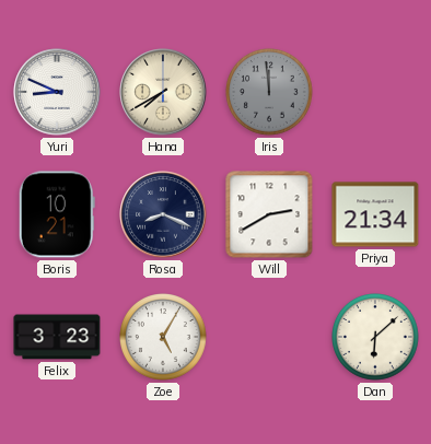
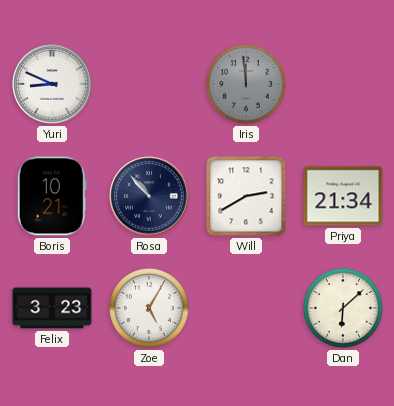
Hana: 7:40 -> none
Rosa: 8:19 -> 10:53
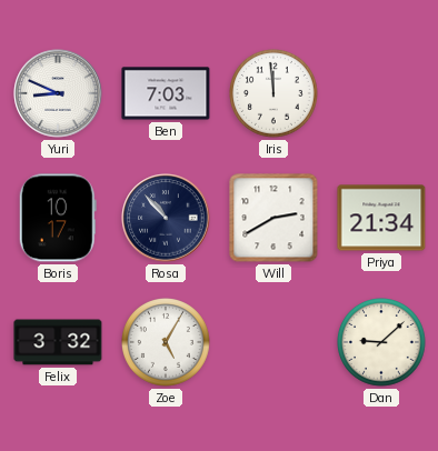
Ben: none -> 7:03
Iris dial: grey -> white
Boris: 10:21 -> 10:17
Felix: 3:23 -> 3:32
Dan: 6:08 -> 9:08
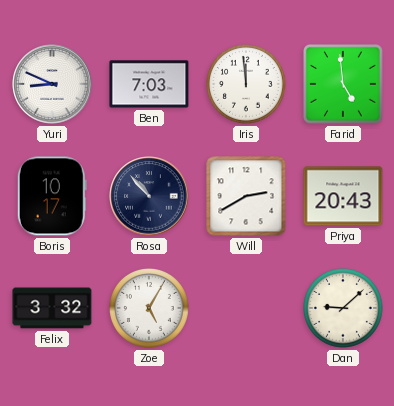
Farid: none -> 4:59
Priya: 21:34 -> 20:43
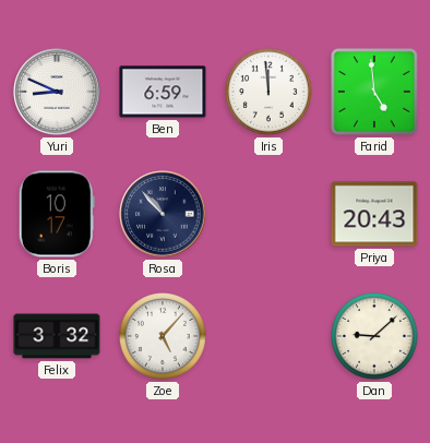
Ben: 7:03 -> 6:59
Will: 2:40 -> none
Zoe: 5:05 -> 5:07
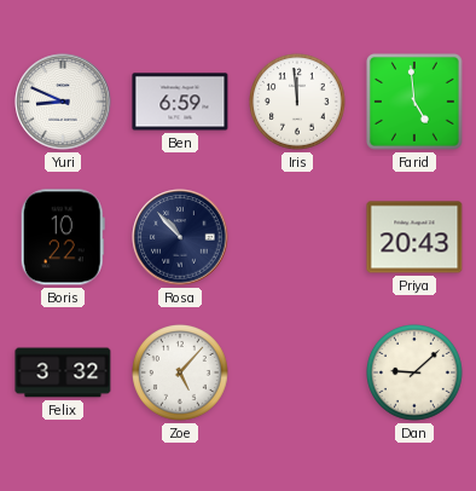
Boris: 10:17 -> 10:22
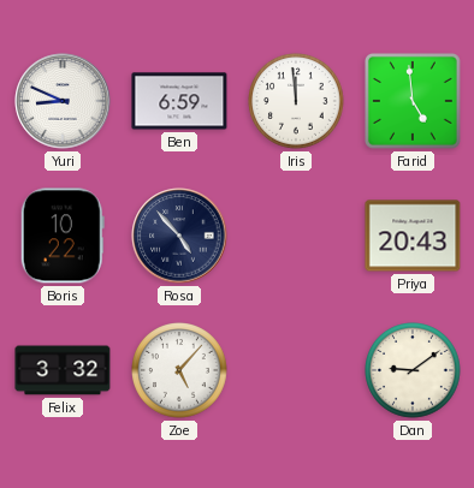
Rosa: 10:53 -> 4:53
Dan: 9:08 -> 9:09
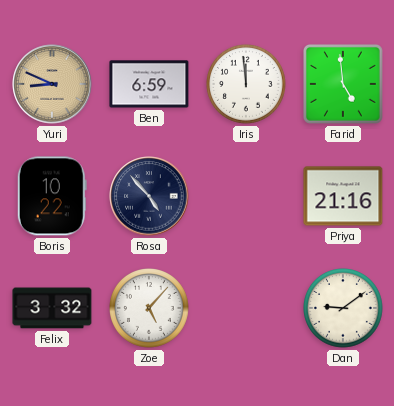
Yuri dial: white -> champagne
Priya: 20:43 -> 21:16
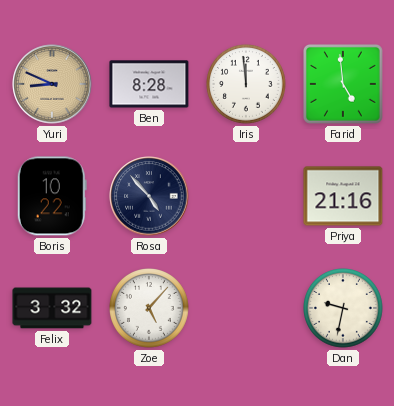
Ben: 6:59 -> 8:28
Dan: 9:09 -> 9:32
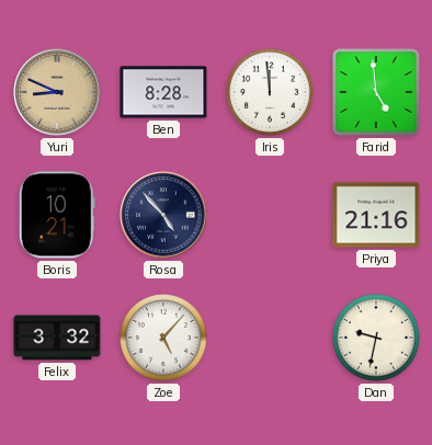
Boris: 10:22 -> 10:21
